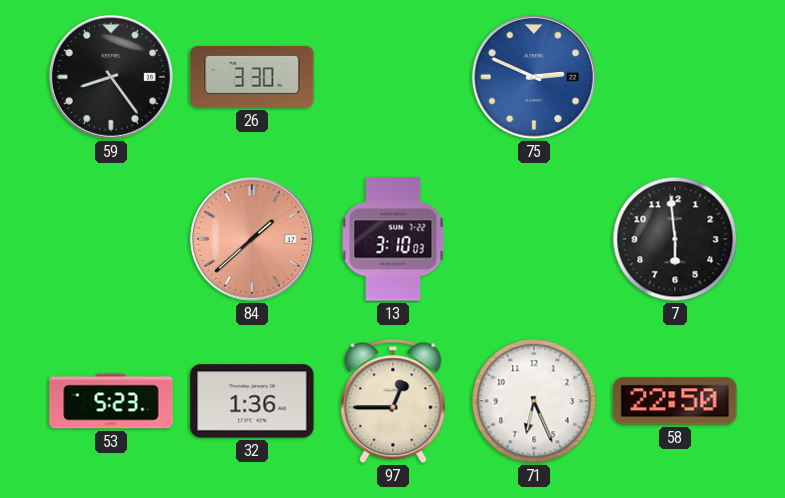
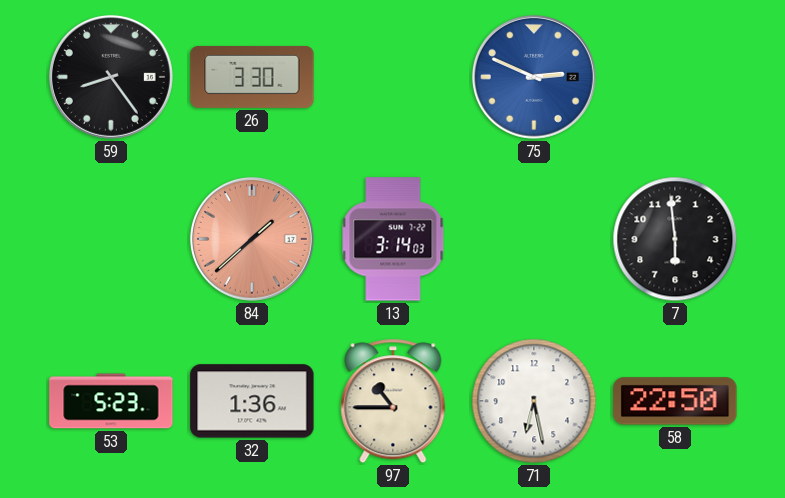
13: 3:10 -> 3:14
97: 12:45 -> 10:45
71: 6:26 -> 6:28
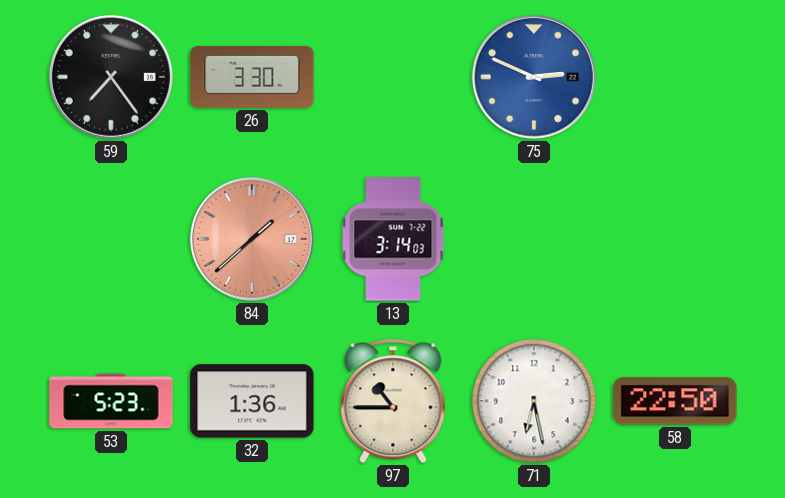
59: 8:24 -> 7:24
7: 5:59 -> none
